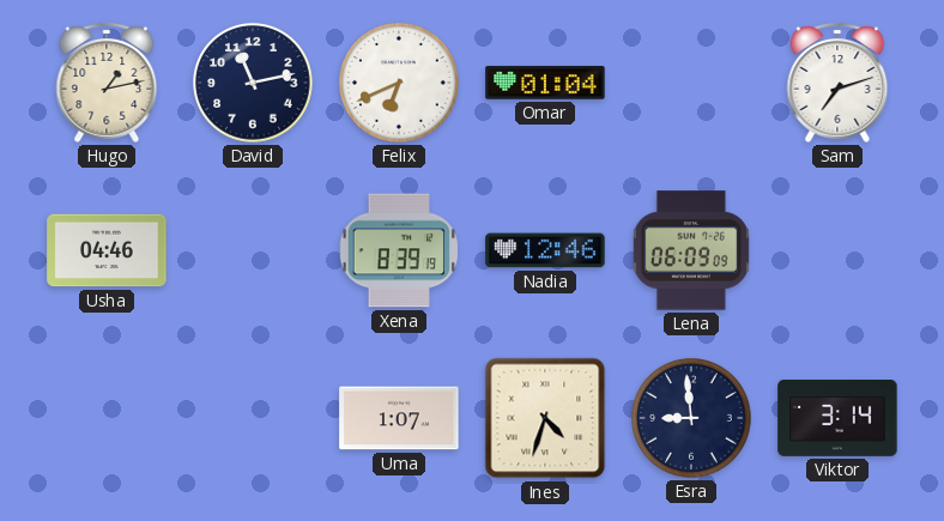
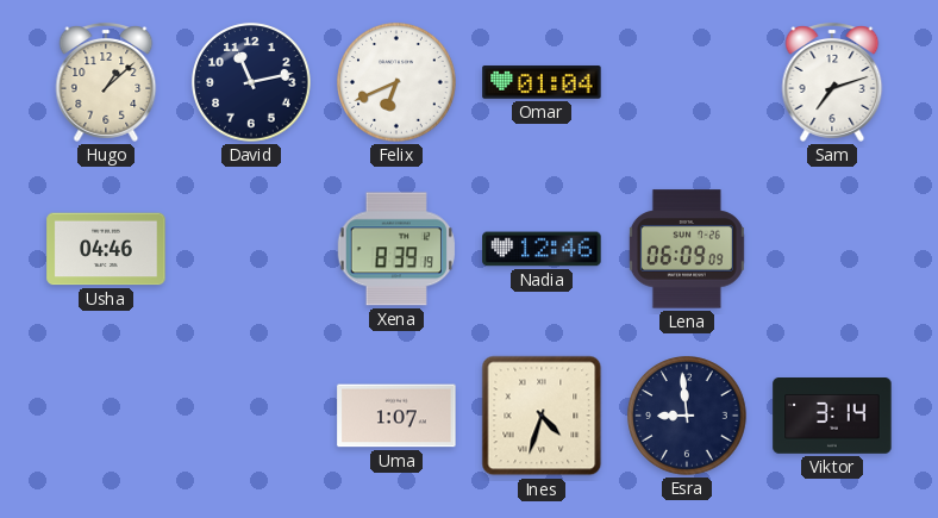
Hugo: 1:13 -> 1:08
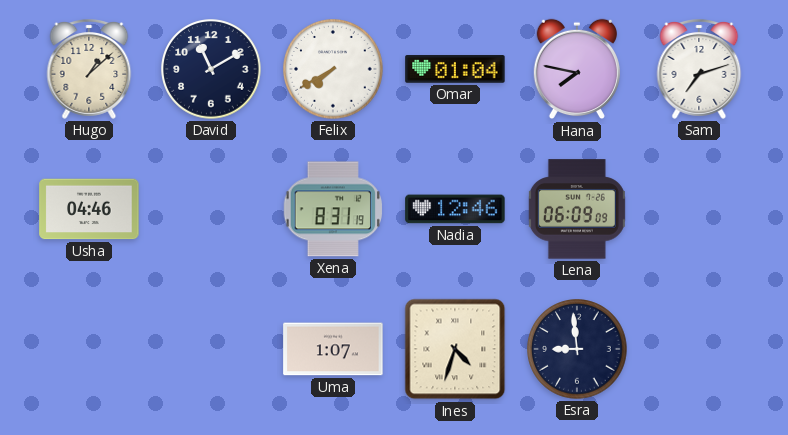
David: 11:13 -> 11:10
Felix: 6:41 -> 7:40
Hana: none -> 7:47
Xena: 8:39 -> 8:31
Viktor: 3:14 -> none
